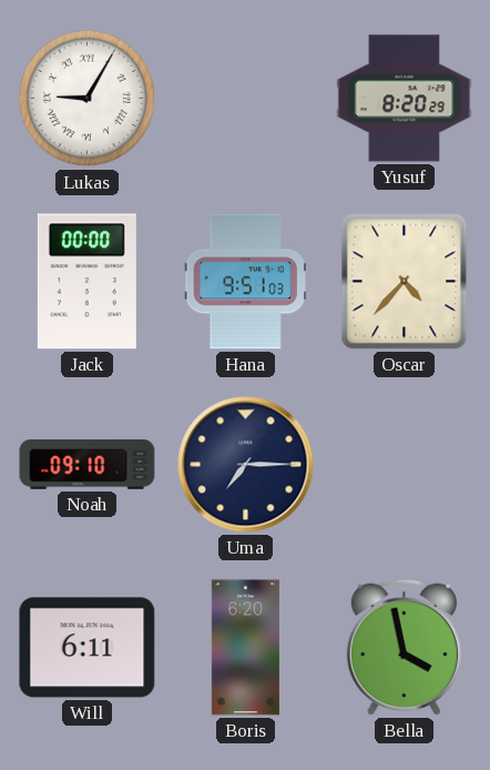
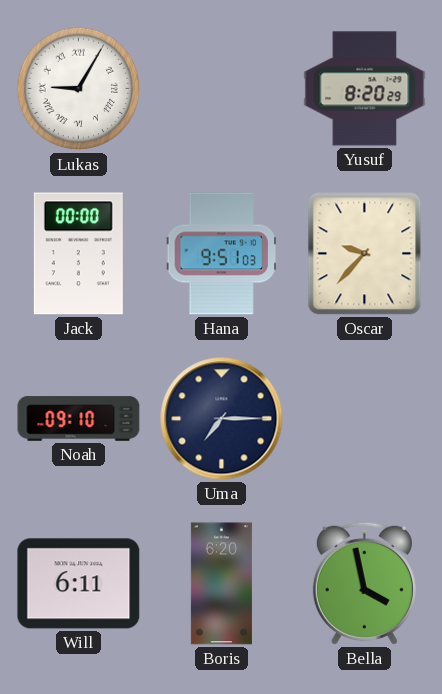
Oscar: 4:37 -> 9:37
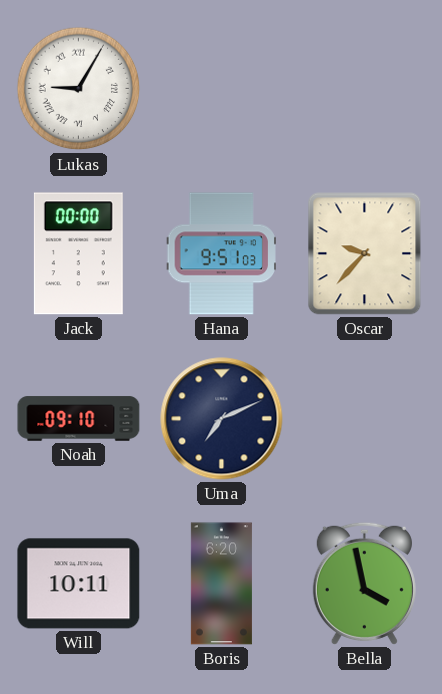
Yusuf: 8:20 -> none
Uma: 7:15 -> 7:11
Will: 6:11 -> 10:11
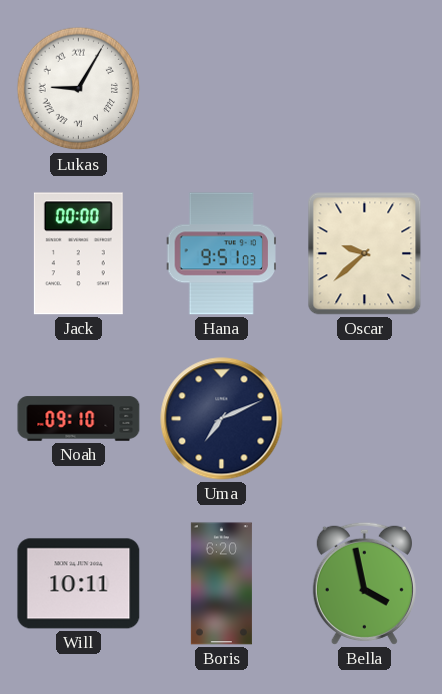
Oscar: 9:37 -> 9:38
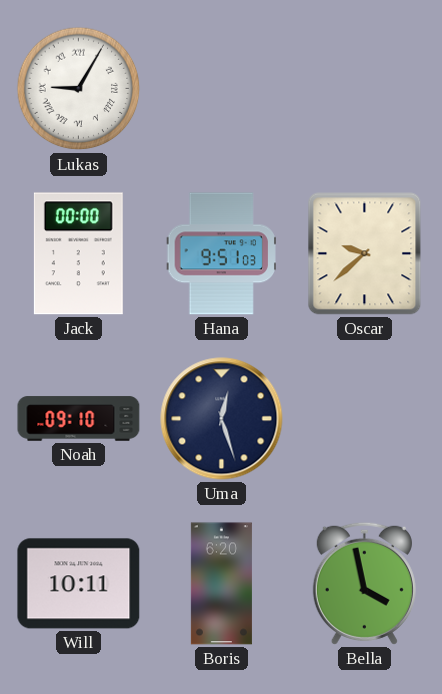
Uma: 7:11 -> 12:27
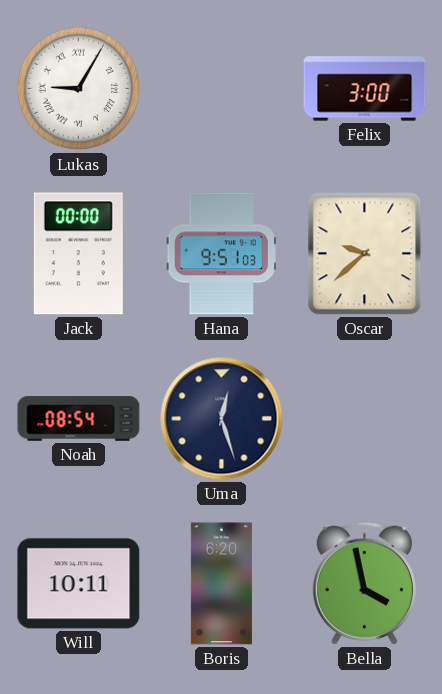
Felix: none -> 3:00
Noah: 09:10 -> 08:54
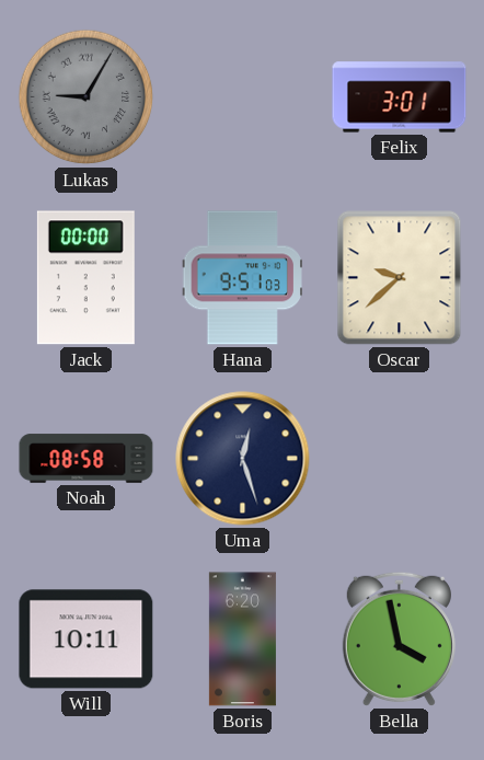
Lukas dial: white -> grey
Felix: 3:00 -> 3:01
Noah: 08:54 -> 08:58
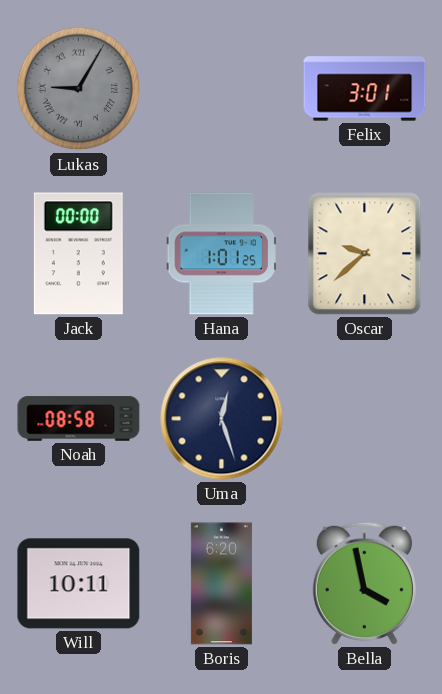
Hana: 9:51 -> 1:01
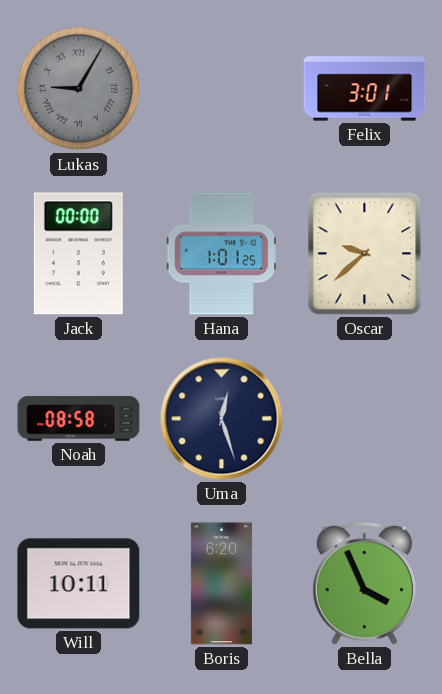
Bella: 3:58 -> 3:56
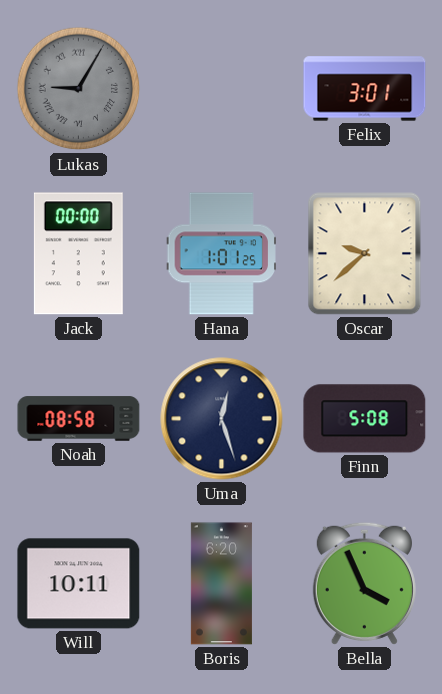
Finn: none -> 5:08
